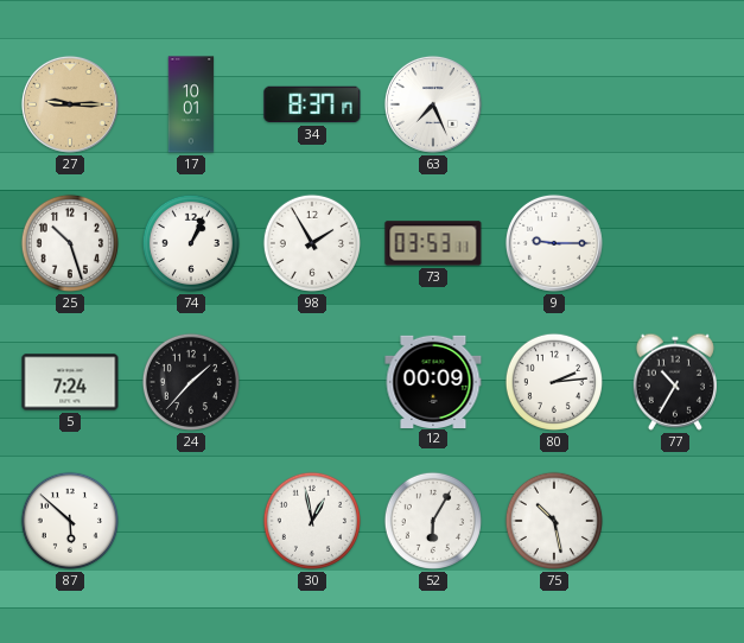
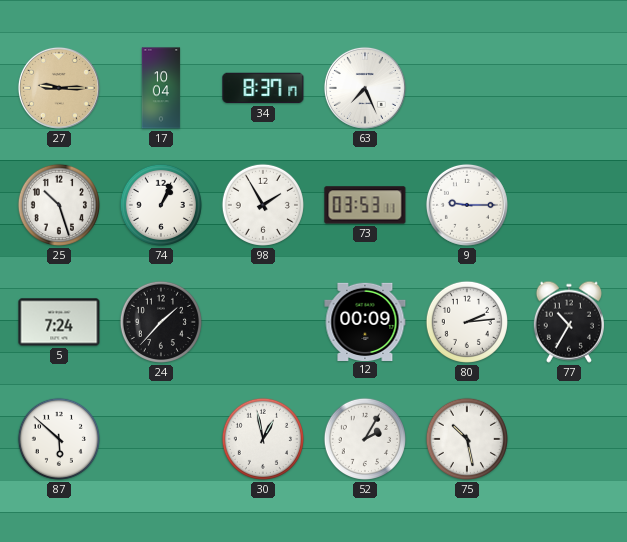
17: 10:01 -> 10:04
52: 6:05 -> 2:05
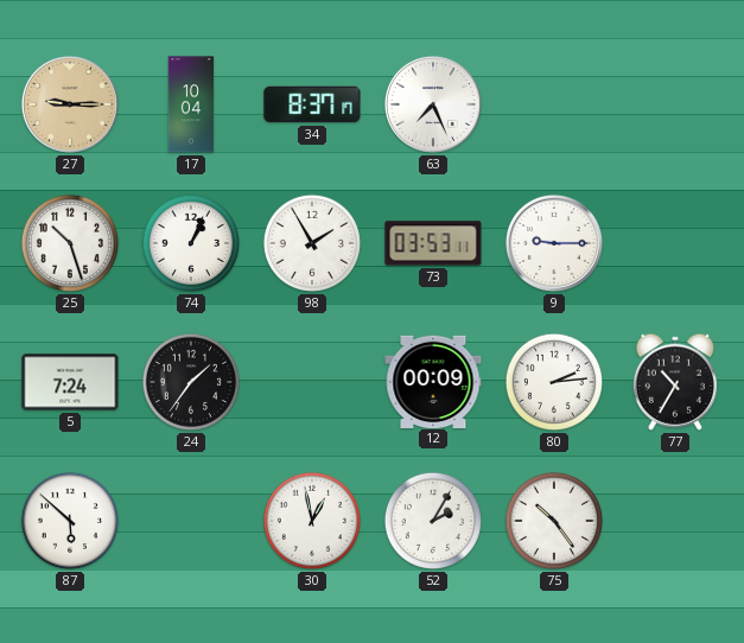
24: 1:37 -> 1:36
75: 10:28 -> 10:24
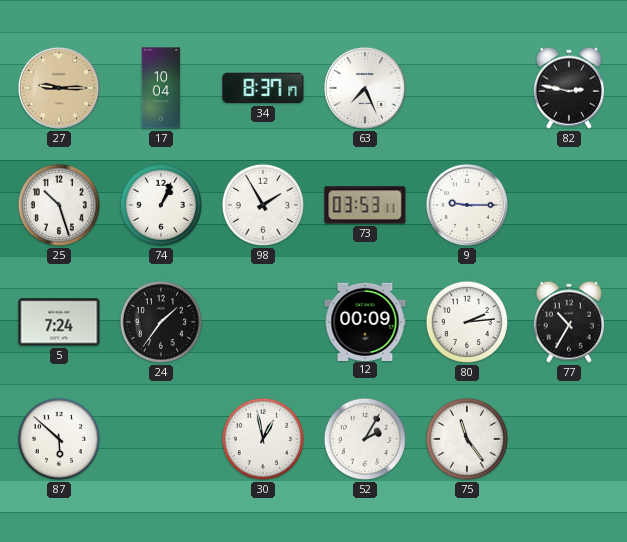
82: none -> 2:47
75: 10:24 -> 11:24
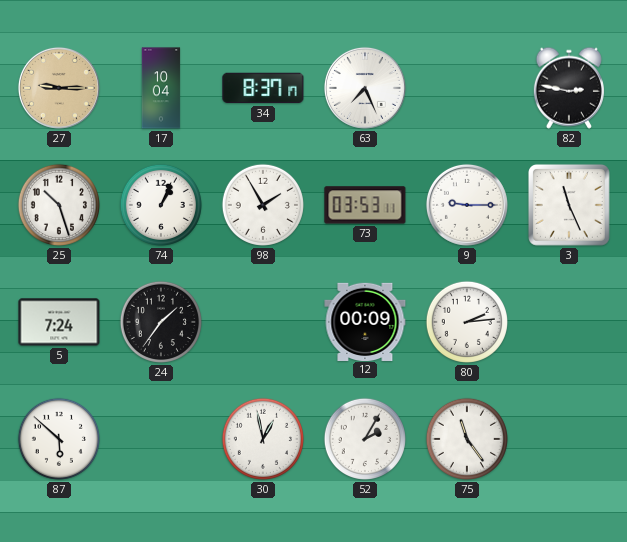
3: none -> 11:26
77: 10:35 -> none
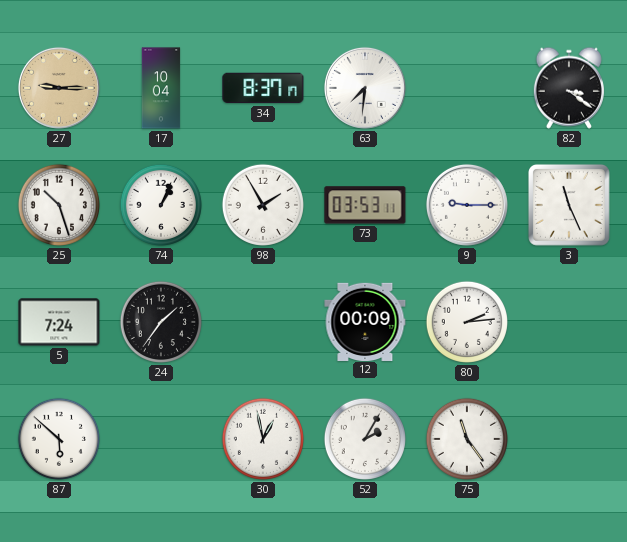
63: 7:26 -> 7:31
82: 2:47 -> 3:21
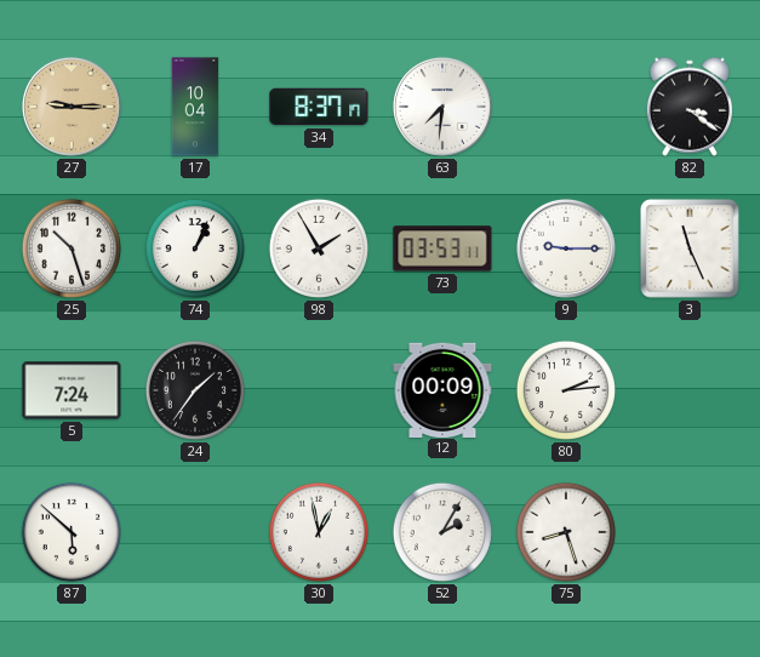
75: 11:24 -> 8:27
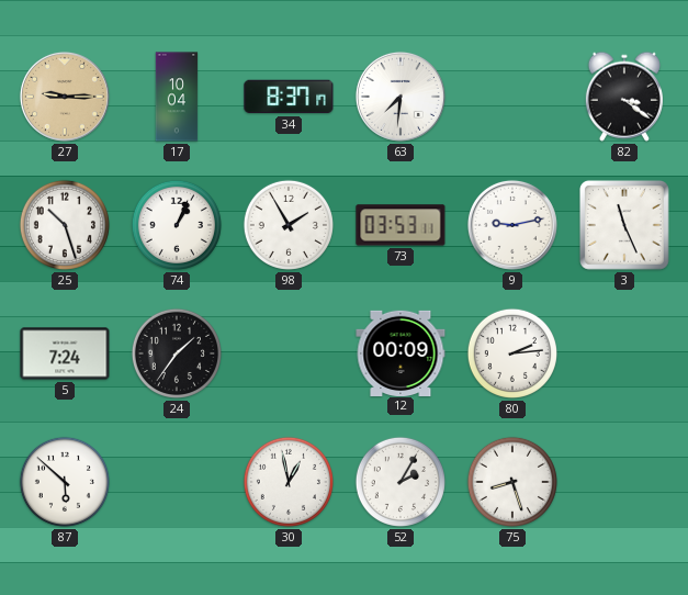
9: 9:15 -> 9:13
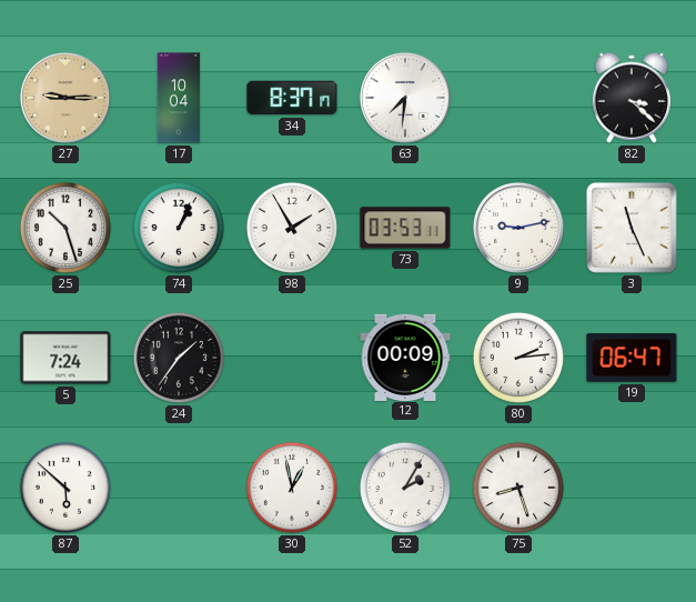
82: 3:21 -> 3:22
19: none -> 06:47
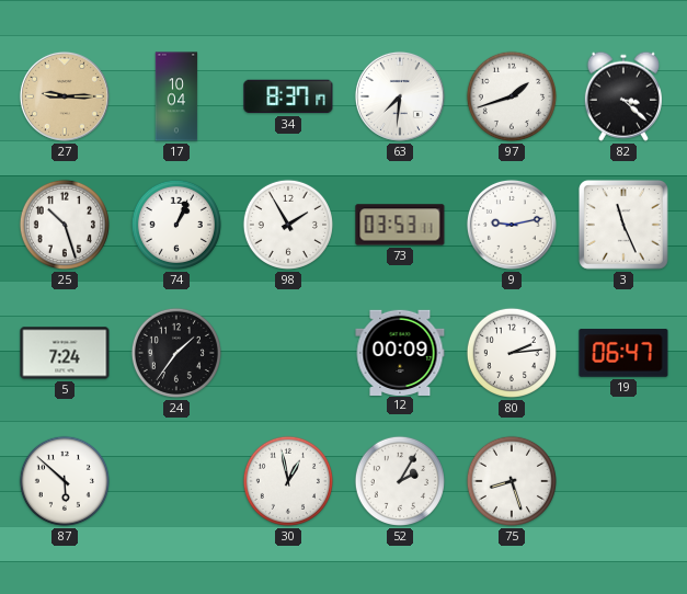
97: none -> 1:42
